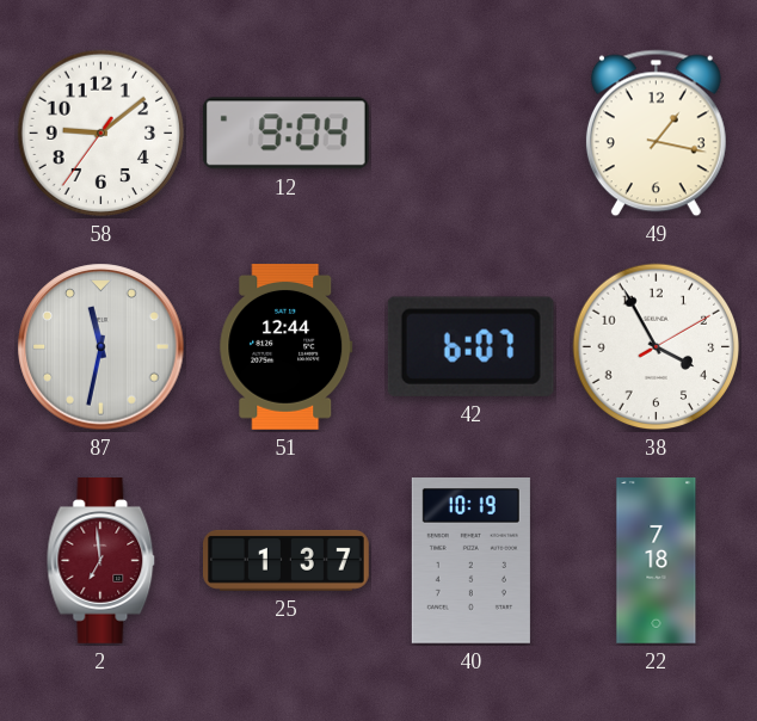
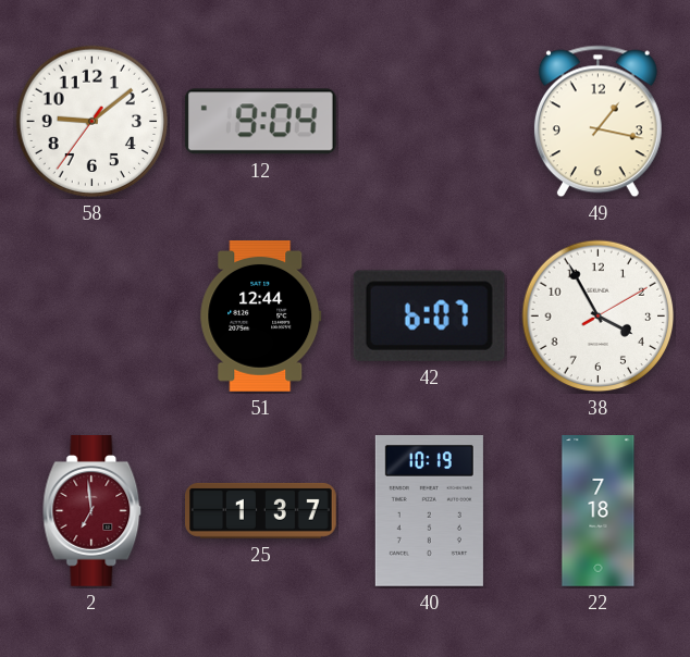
87: 11:32 -> none
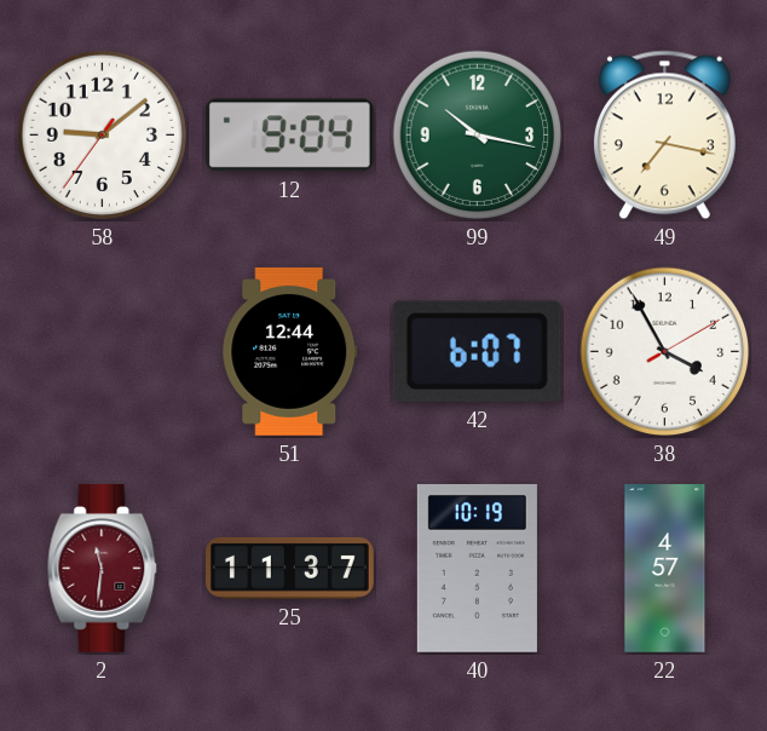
99: none -> 10:17
49: 1:17 -> 7:17
2: 6:59 -> 11:31
25: 1:37 -> 11:37
22: 7:18 -> 4:57
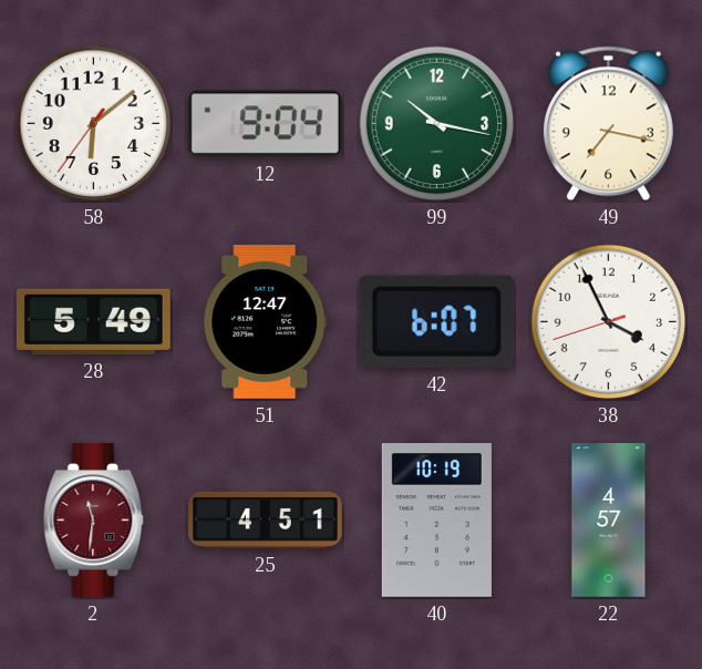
58: 9:08 -> 6:08
28: none -> 5:49
51: 12:44 -> 12:47
38: 3:55:10 -> 3:55:42
25: 11:37 -> 4:51
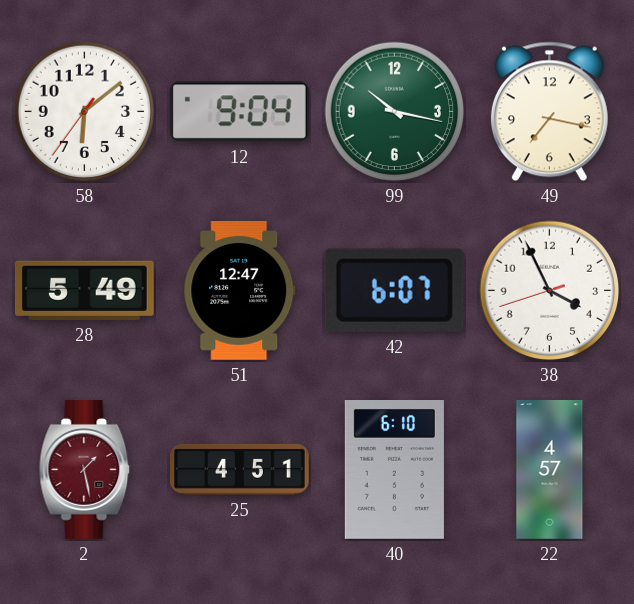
2: 11:31 -> 1:28
40: 10:19 -> 6:10
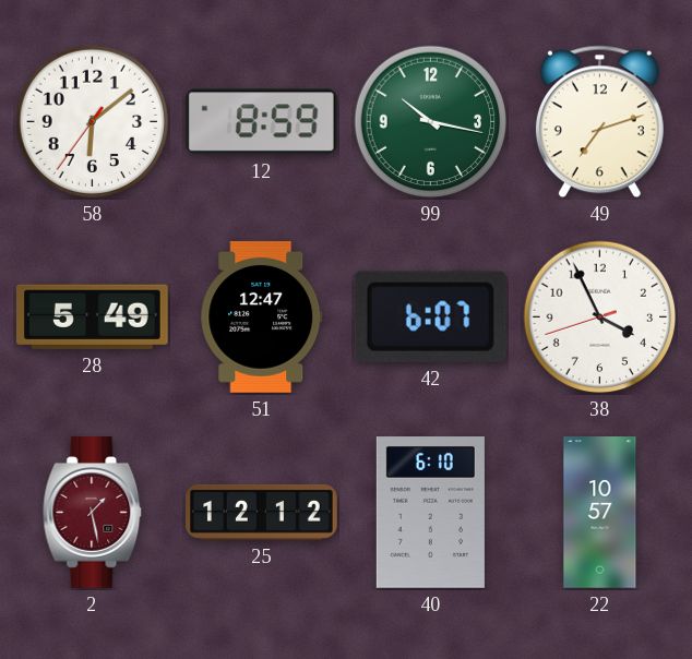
12: 9:04 -> 8:59
49: 7:17 -> 7:12
25: 4:51 -> 12:12
22: 4:57 -> 10:57
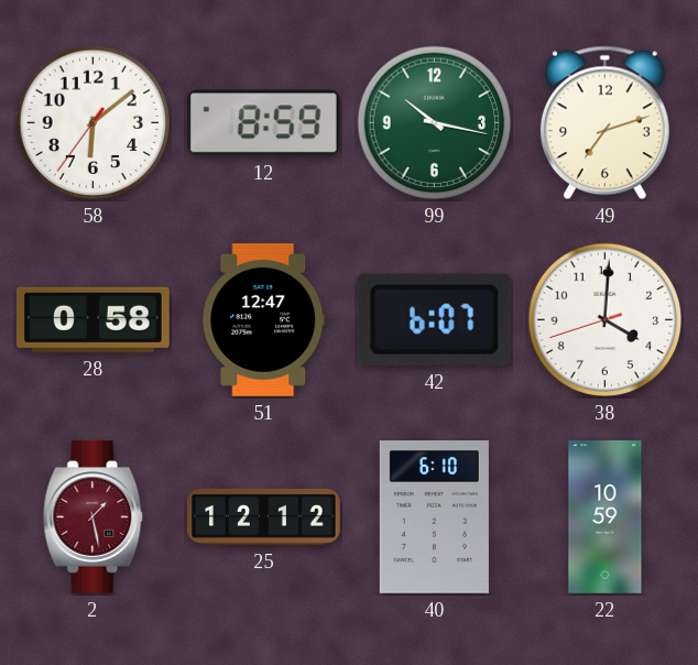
28: 5:49 -> 0:58
38: 3:55 -> 4:00
22: 10:57 -> 10:59
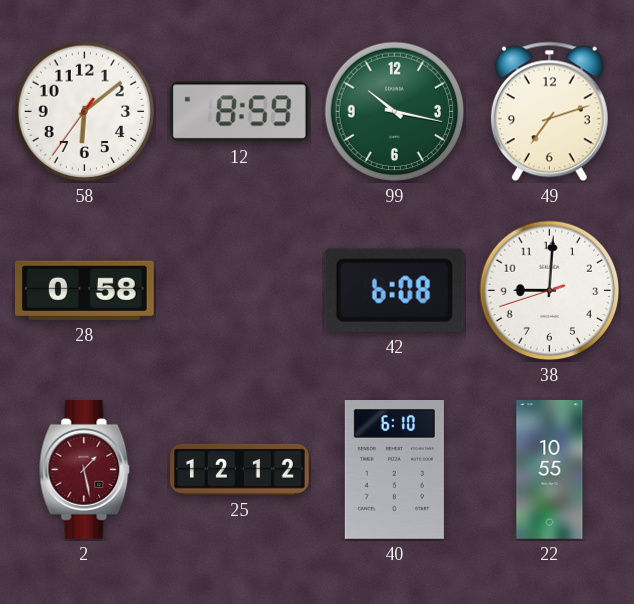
51: 12:47 -> none
42: 6:07 -> 6:08
38: 4:00 -> 9:00
22: 10:59 -> 10:55
